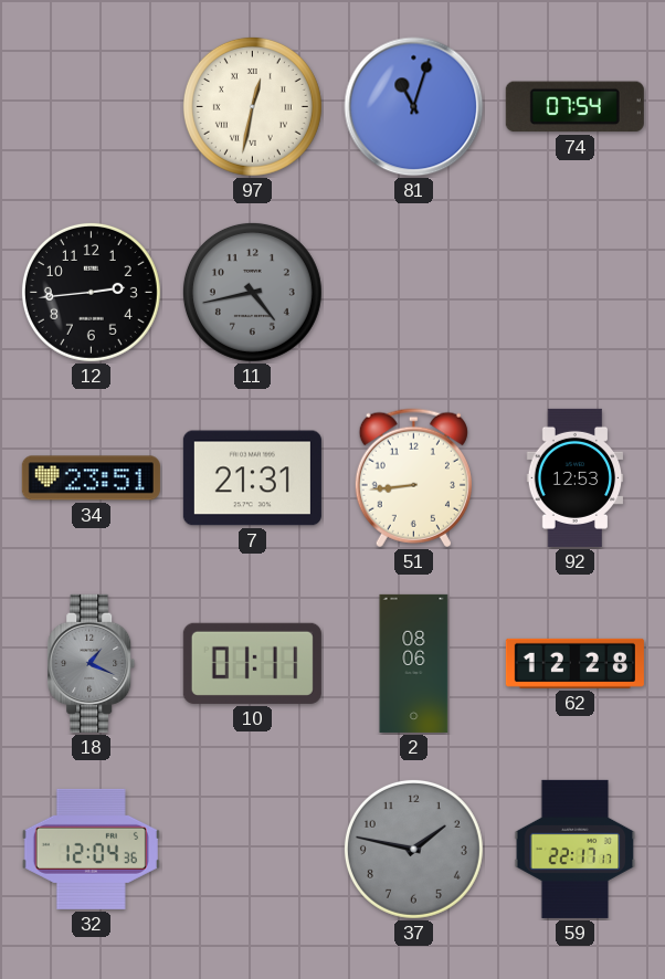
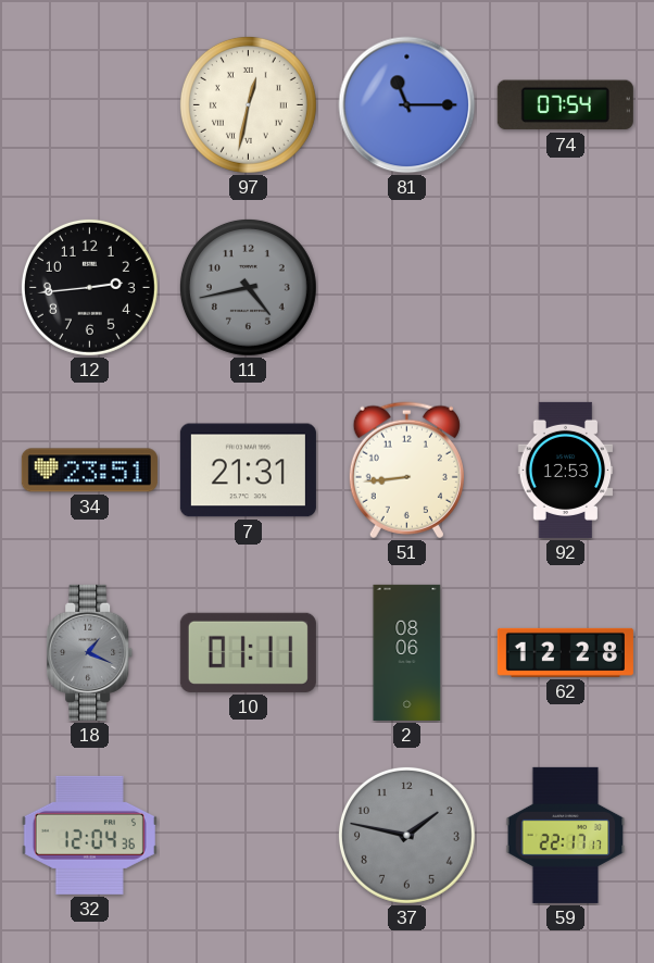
81: 11:03 -> 11:15
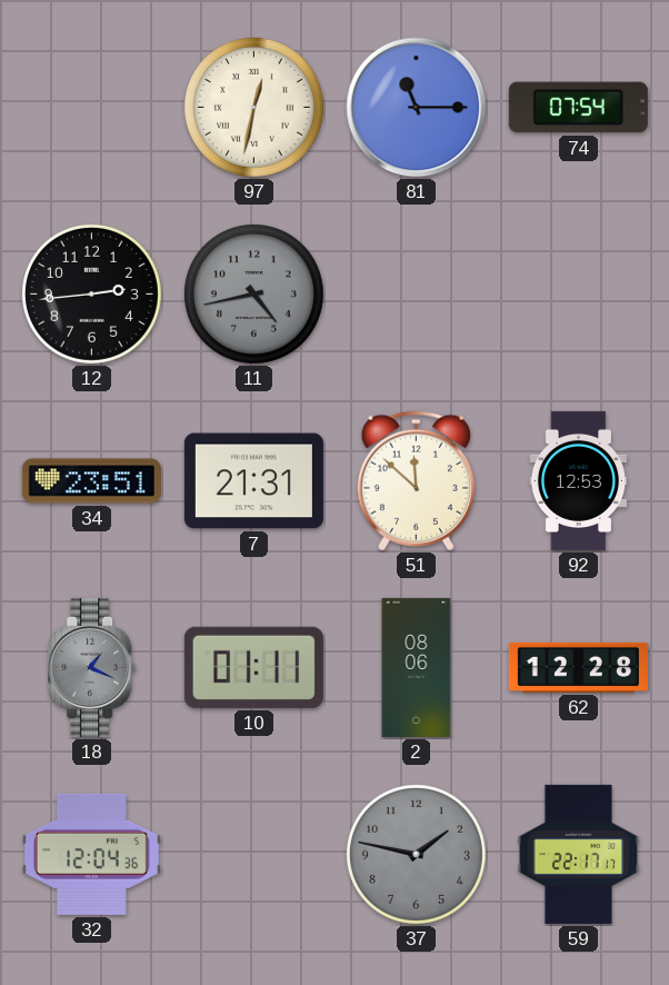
51: 8:44 -> 11:52
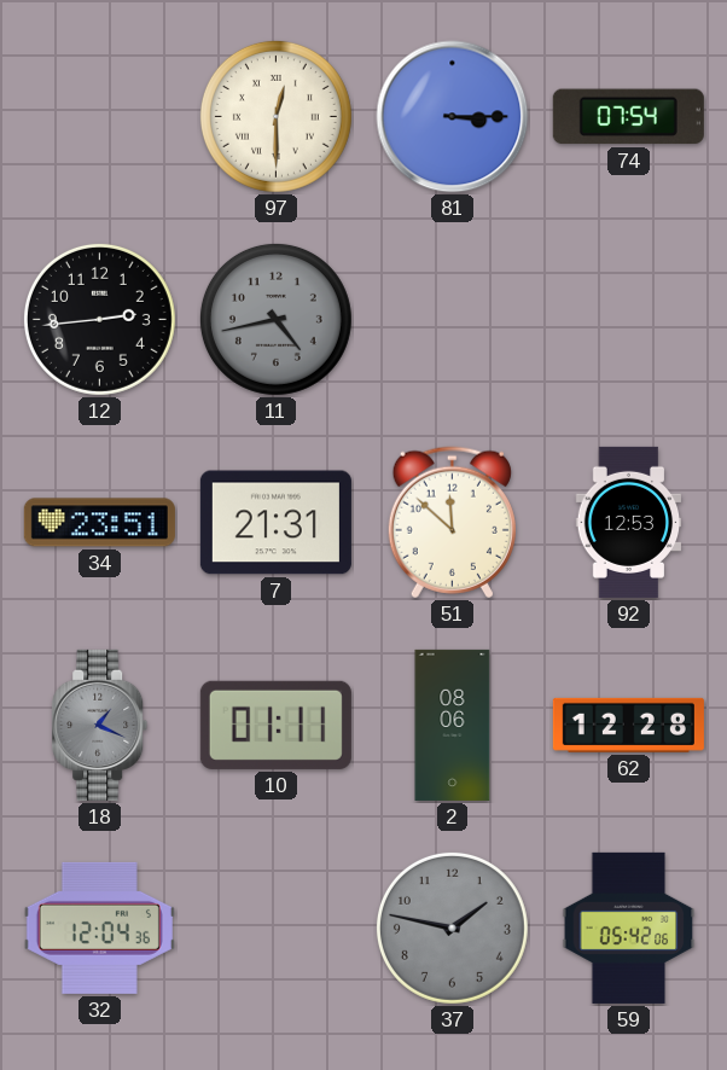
97: 12:32 -> 12:30
81: 11:15 -> 3:15
59: 22:17 -> 05:42
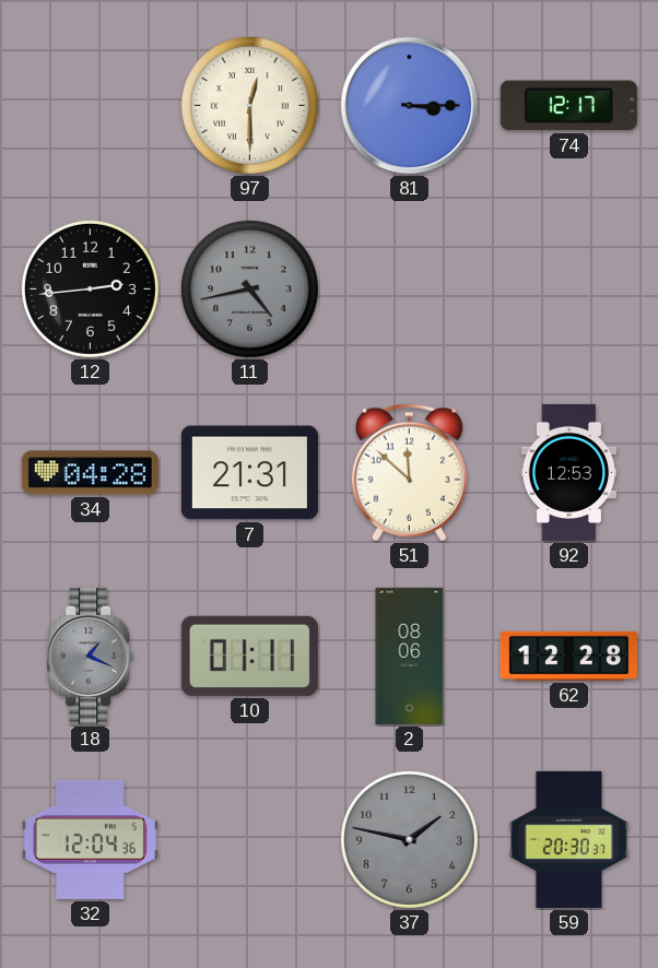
74: 07:54 -> 12:17
34: 23:51 -> 04:28
59: 05:42 -> 20:30
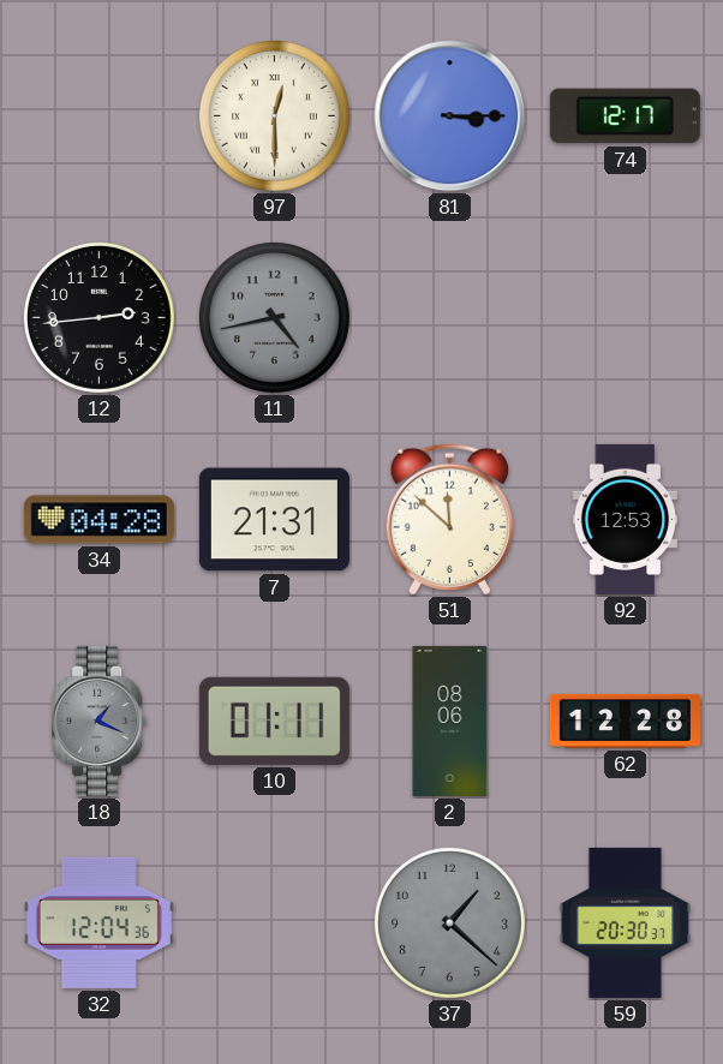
37: 1:47 -> 1:22
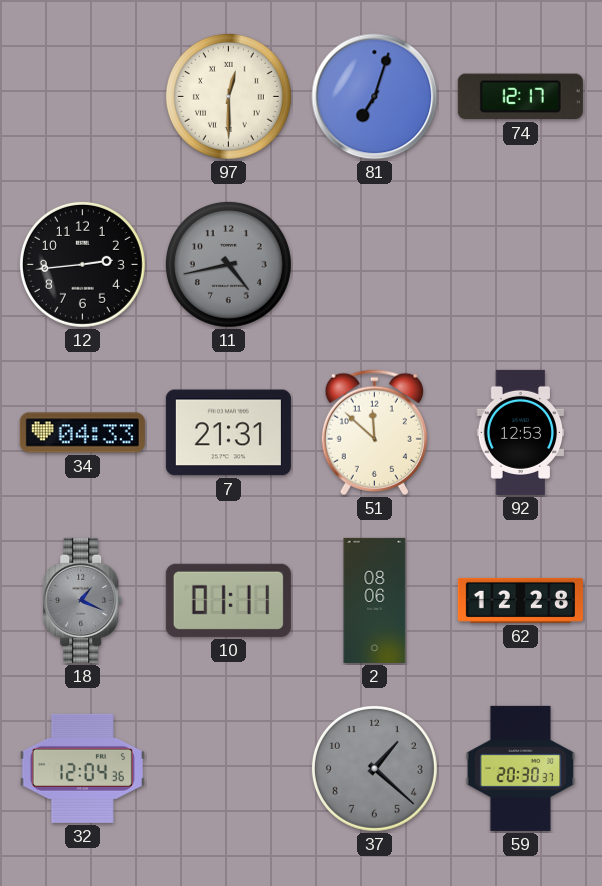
81: 3:15 -> 7:03
34: 04:28 -> 04:33
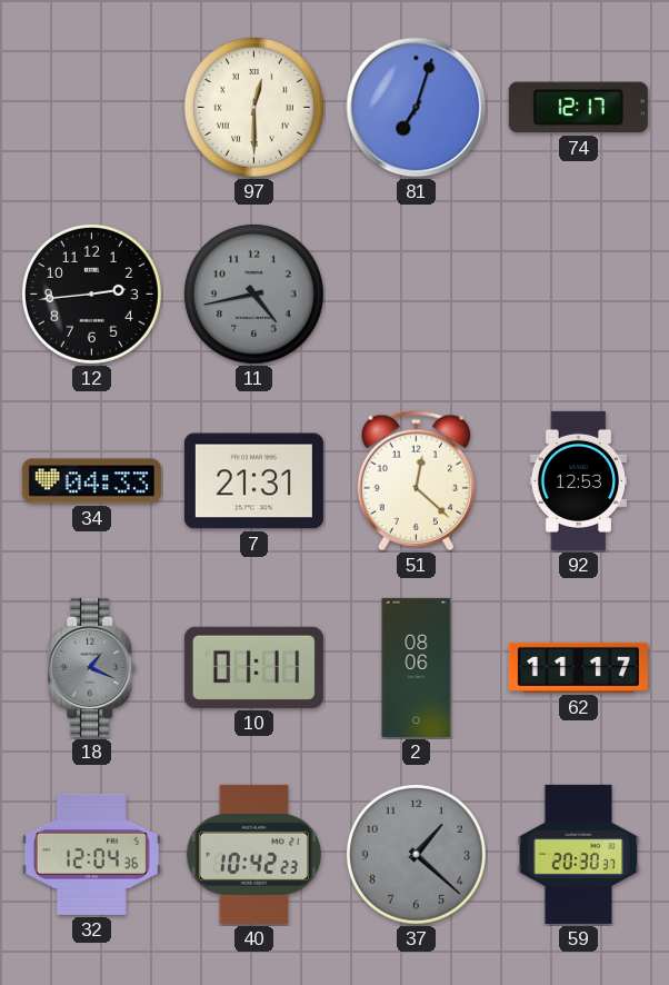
51: 11:52 -> 12:22
62: 12:28 -> 11:17
40: none -> 10:42
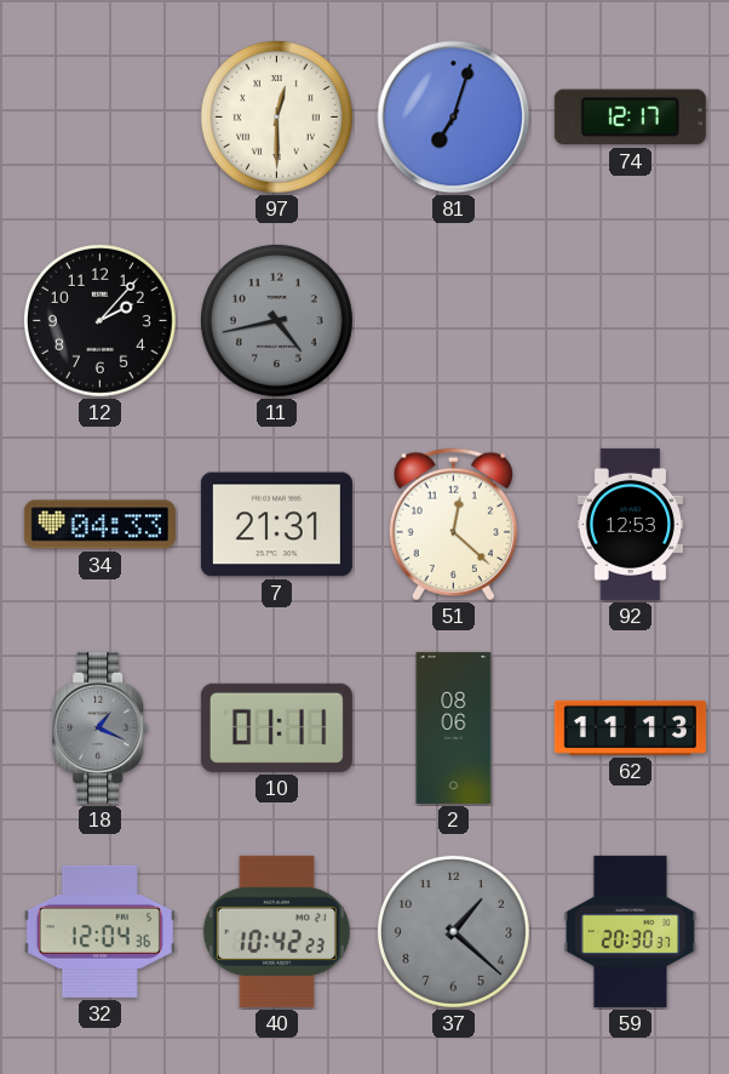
12: 2:44 -> 2:07
62: 11:17 -> 11:13
